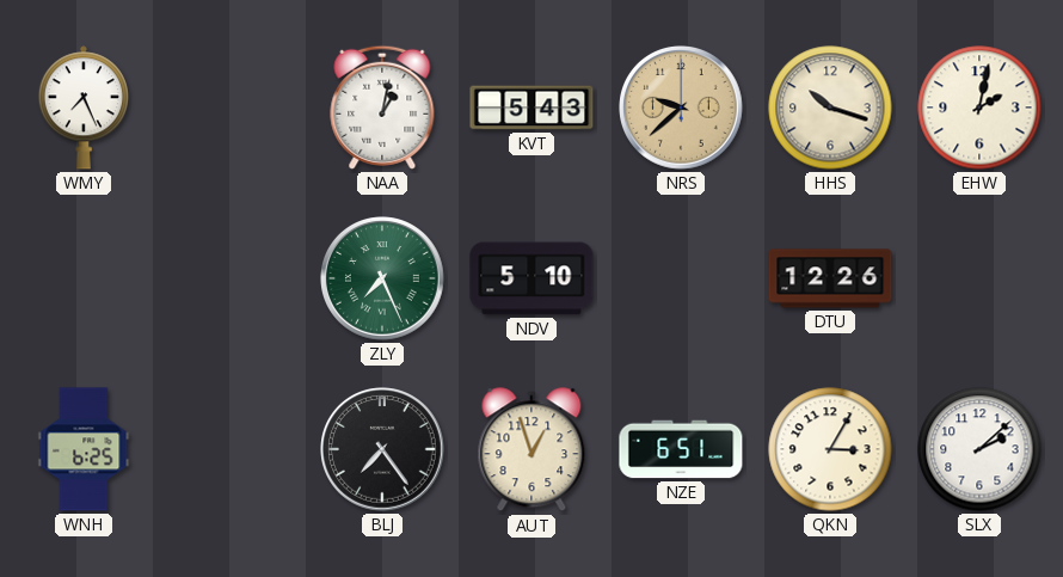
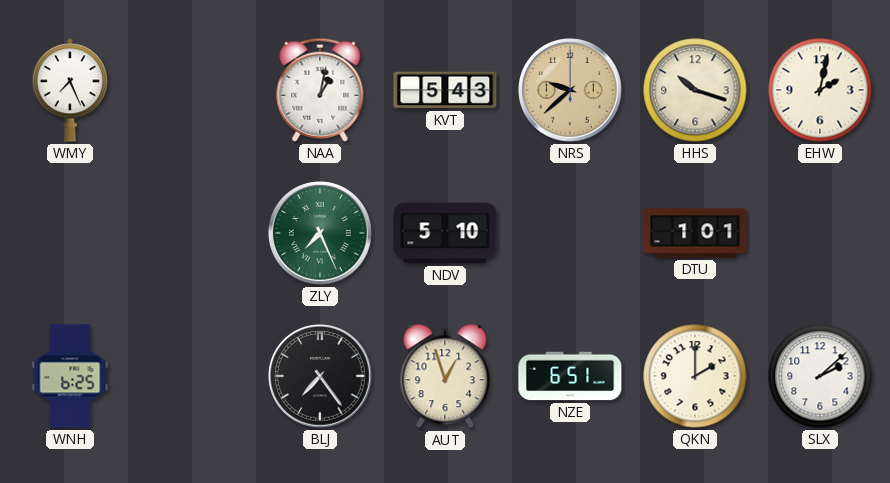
DTU: 12:26 -> 1:01
QKN: 3:05 -> 2:00
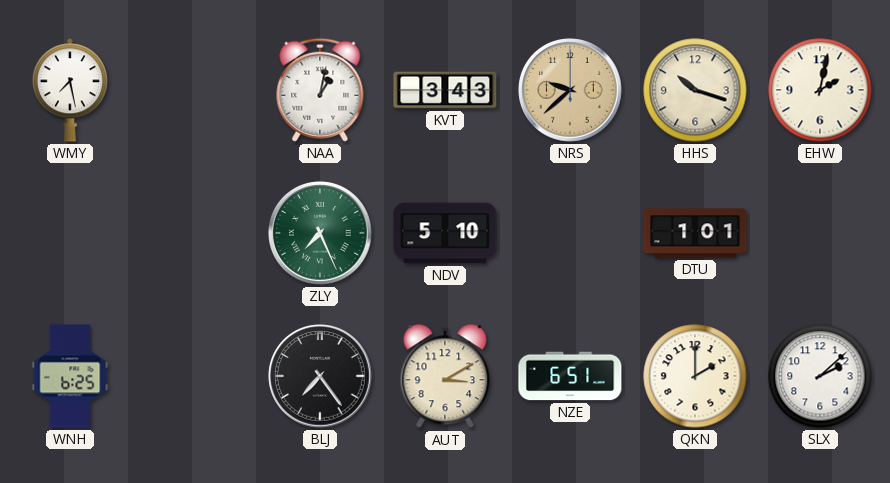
WMY: 7:26 -> 7:28
KVT: 5:43 -> 3:43
AUT: 12:57 -> 3:10
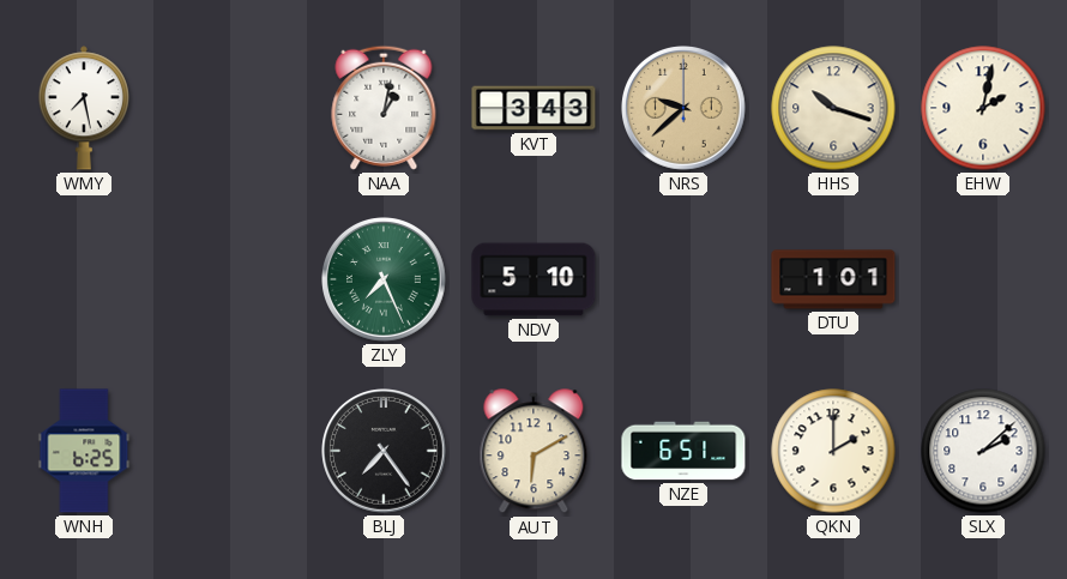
AUT: 3:10 -> 6:10
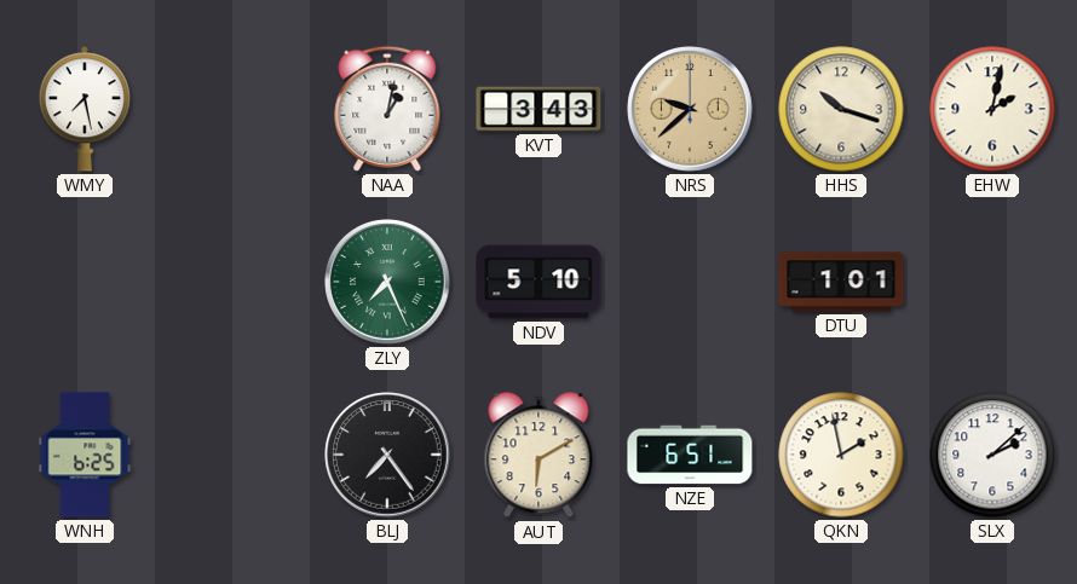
QKN: 2:00 -> 1:58
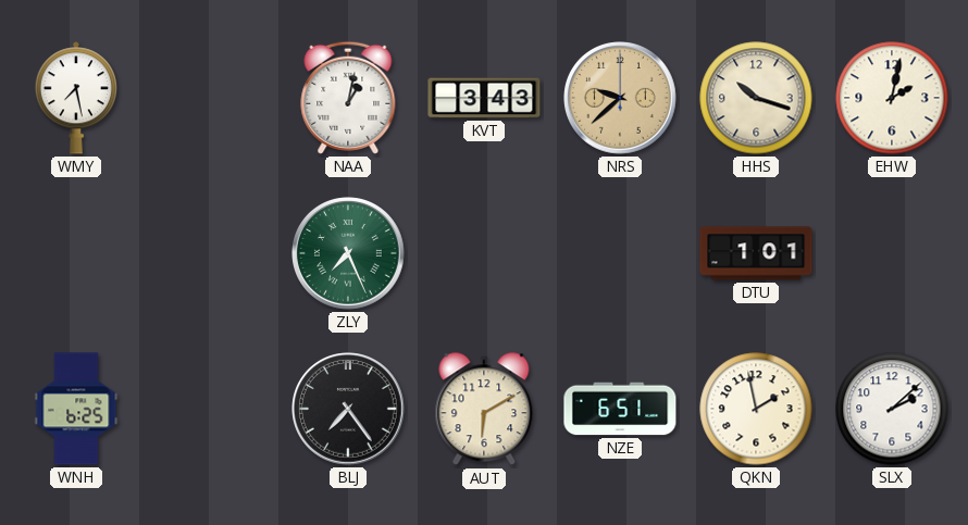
NDV: 5:10 -> none
